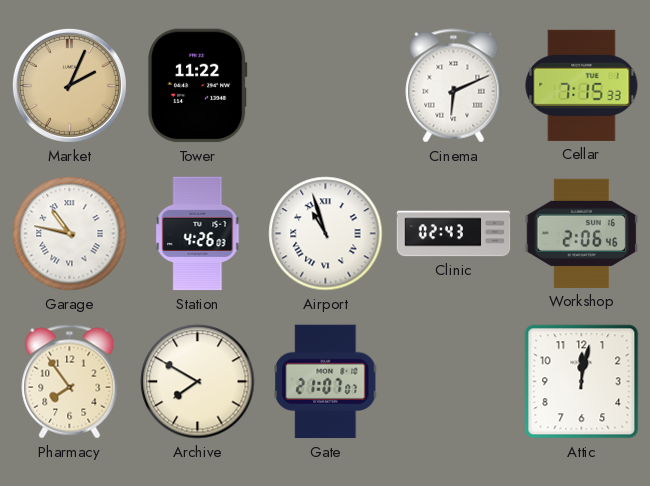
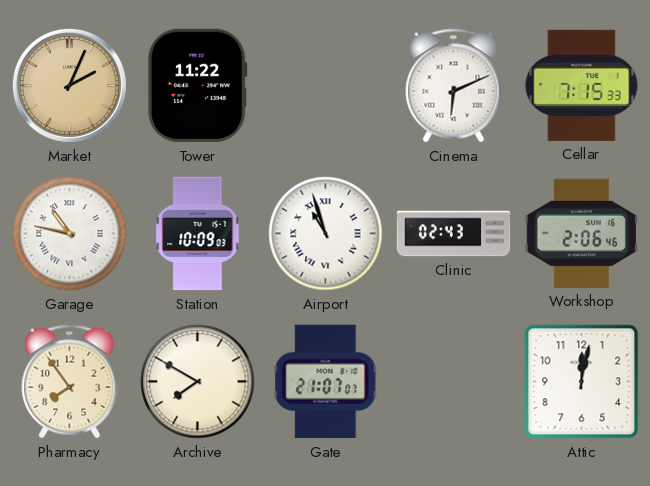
Station: 4:26 -> 10:09
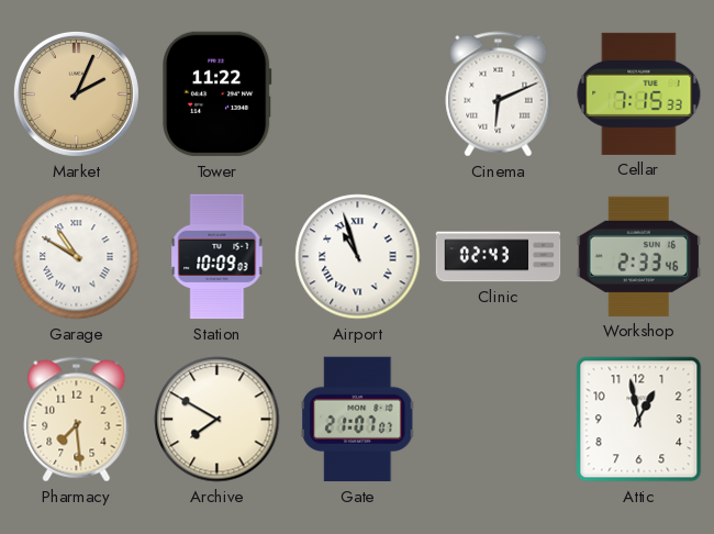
Garage: 10:47 -> 10:50
Workshop: 2:06 -> 2:33
Pharmacy: 7:54 -> 7:29
Attic: 12:02 -> 12:58
